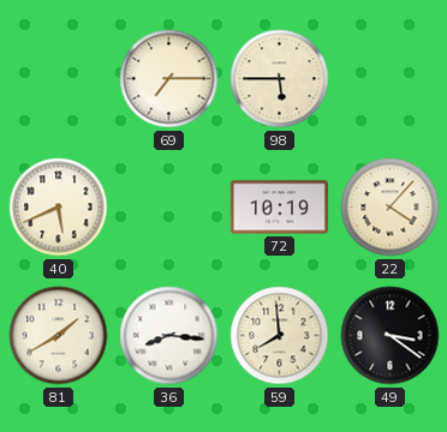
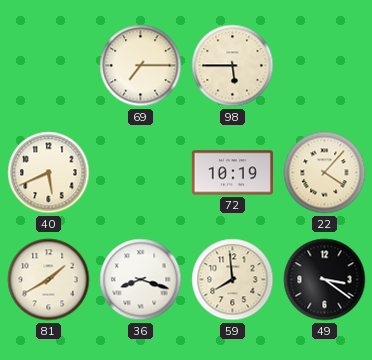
36: 8:16 -> 8:18
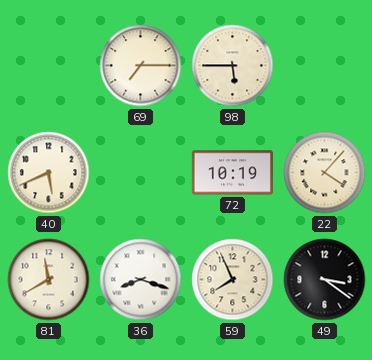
81: 1:40 -> 11:40
59: 7:59 -> 7:56
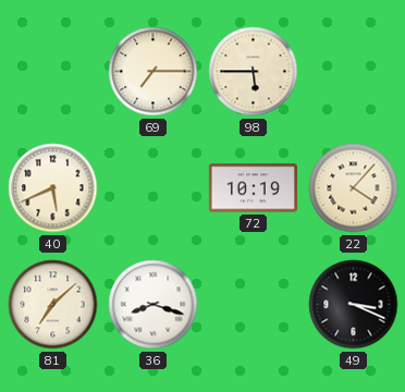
81: 11:40 -> 7:08
59: 7:56 -> none
49: 3:21 -> 3:19
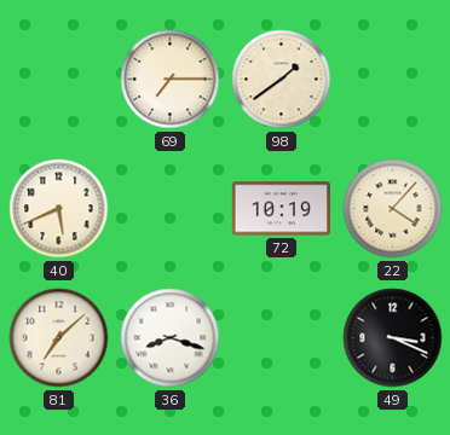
98: 5:45 -> 1:39
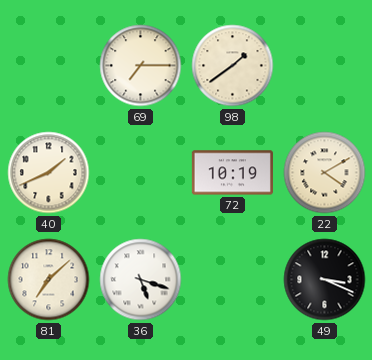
40: 5:41 -> 1:41
22: 4:07 -> 4:10
36: 8:18 -> 5:18
